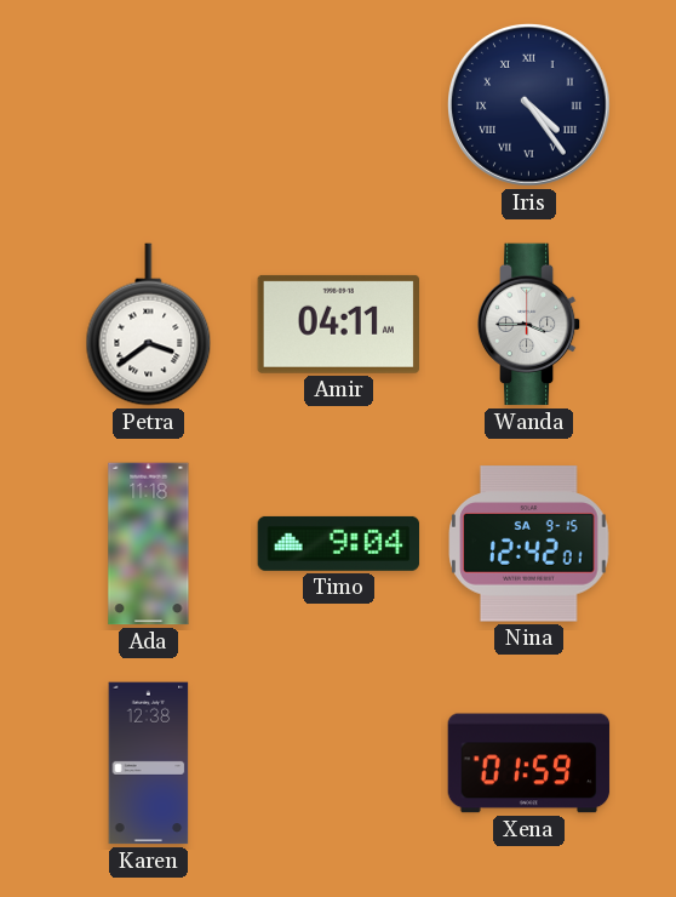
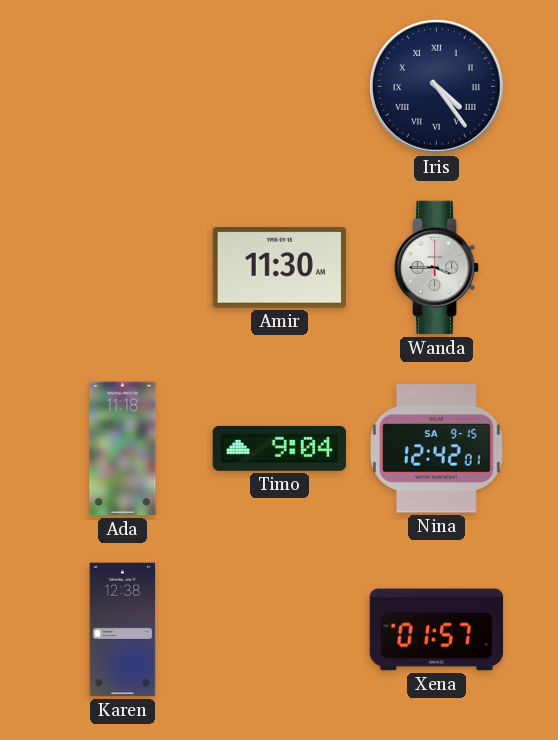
Petra: 3:39 -> none
Amir: 04:11 -> 11:30
Xena: 01:59 -> 01:57
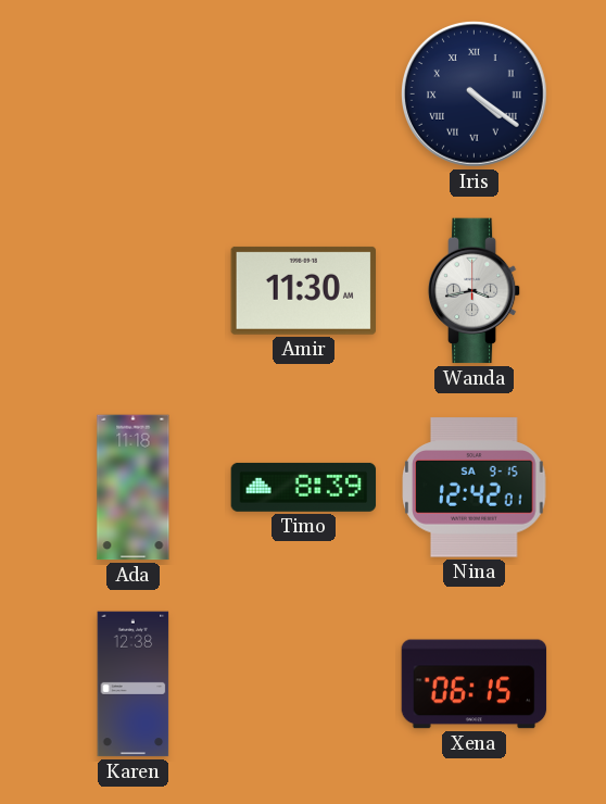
Iris: 4:24 -> 4:21
Wanda: 3:45 -> 3:43
Timo: 9:04 -> 8:39
Xena: 01:57 -> 06:15
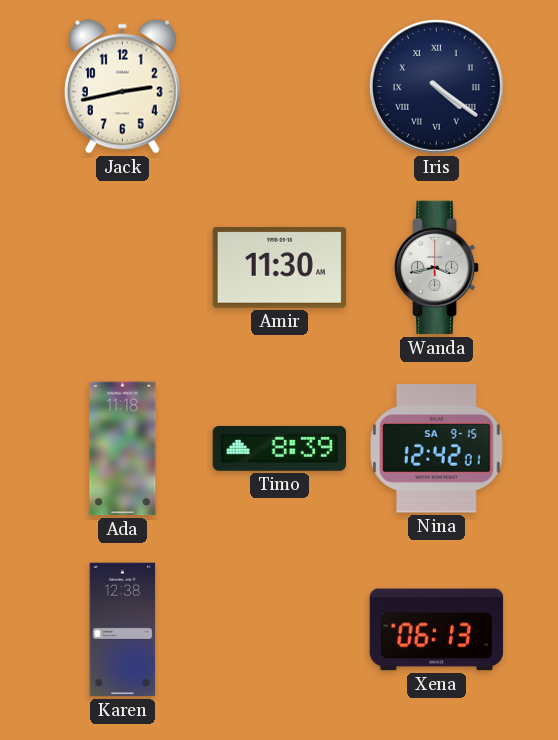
Jack: none -> 2:43
Xena: 06:15 -> 06:13
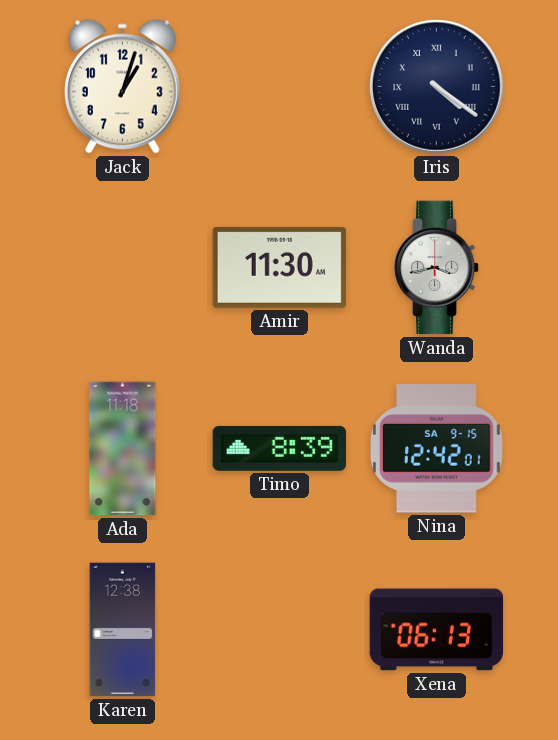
Jack: 2:43 -> 1:03
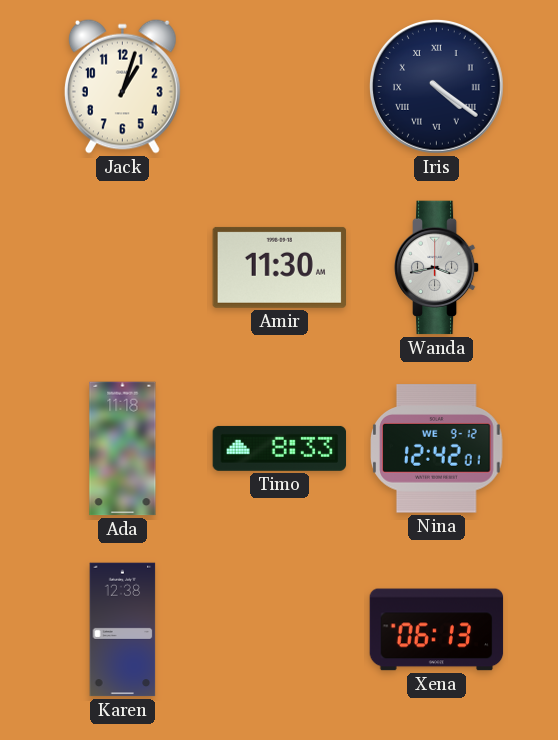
Timo: 8:39 -> 8:33
Nina date: SA 9-15 -> WE 9-12
